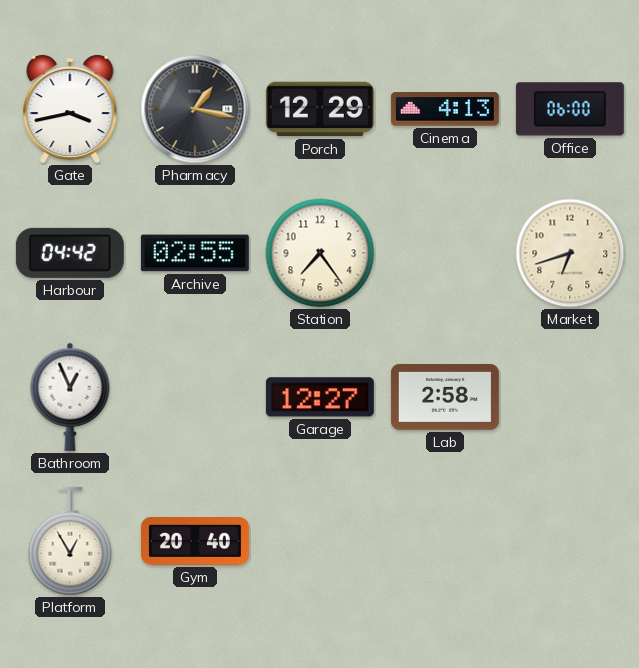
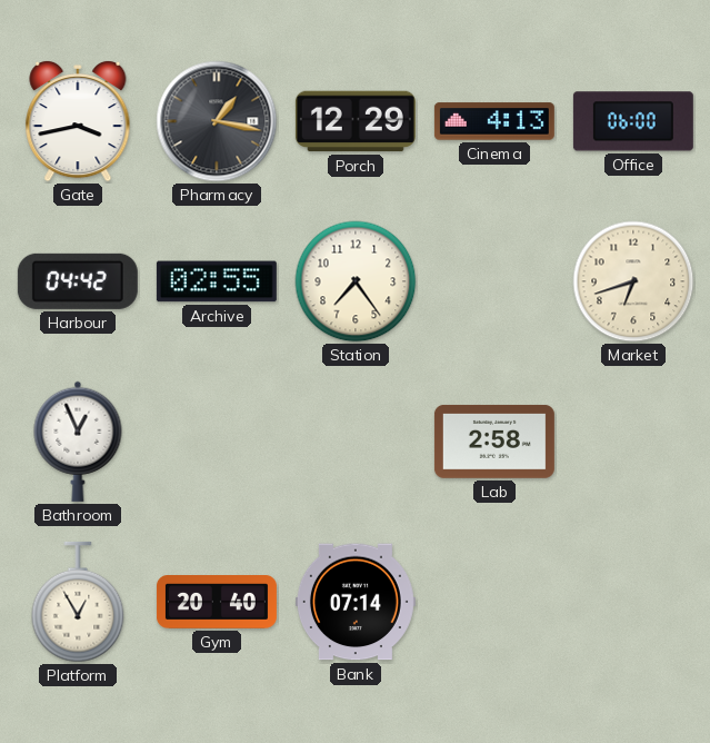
Garage: 12:27 -> none
Bank: none -> 07:14
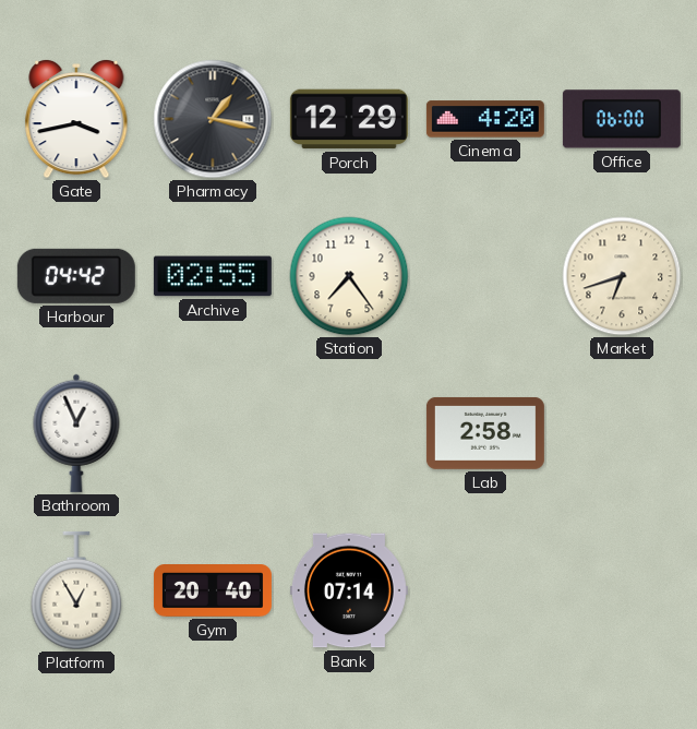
Cinema: 4:13 -> 4:20
